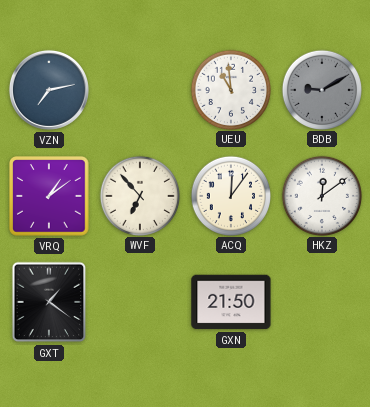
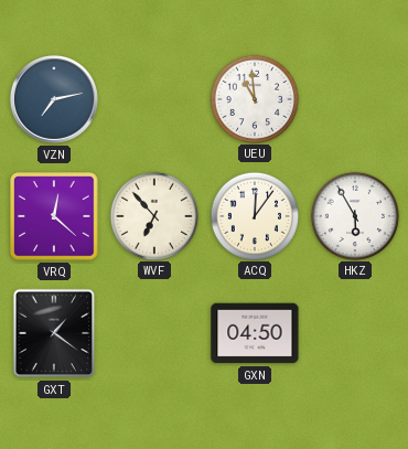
BDB: 9:10 -> none
VRQ: 1:09 -> 12:22
HKZ: 12:09 -> 5:55
GXN: 21:50 -> 04:50
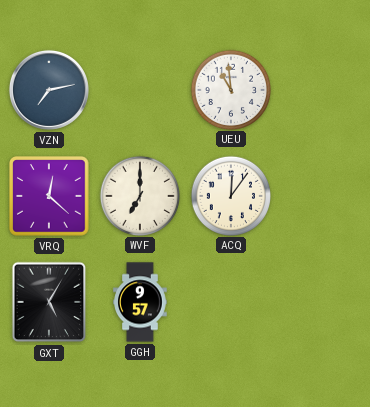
WVF: 6:53 -> 7:00
HKZ: 5:55 -> none
GXT: 1:21 -> 5:05
GGH: none -> 9:57
GXN: 04:50 -> none
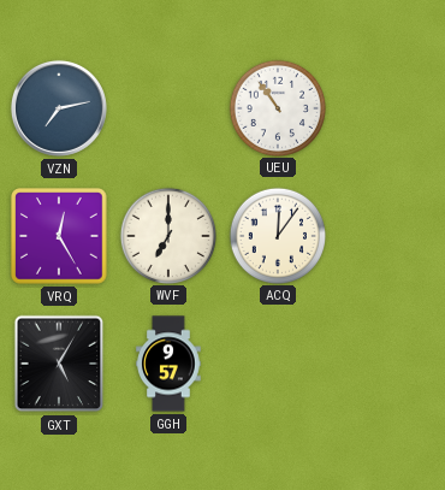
UEU: 10:59 -> 10:54
VRQ: 12:22 -> 12:25
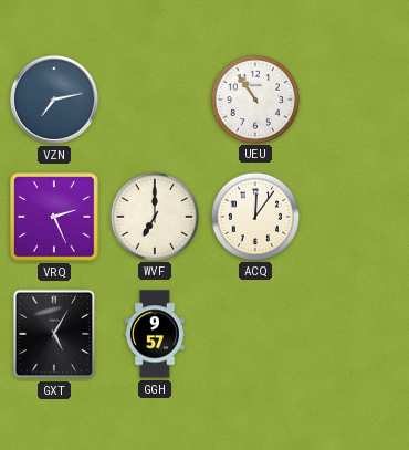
VRQ: 12:25 -> 2:26
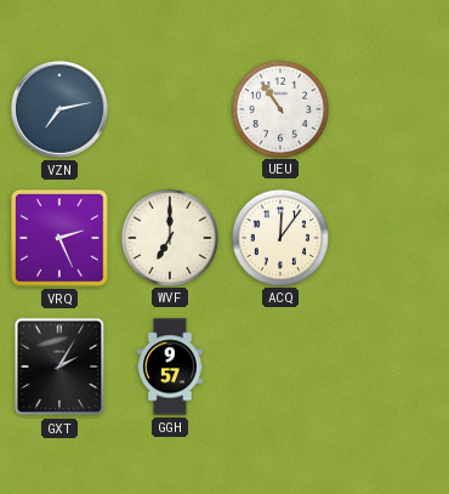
GXT: 5:05 -> 2:05
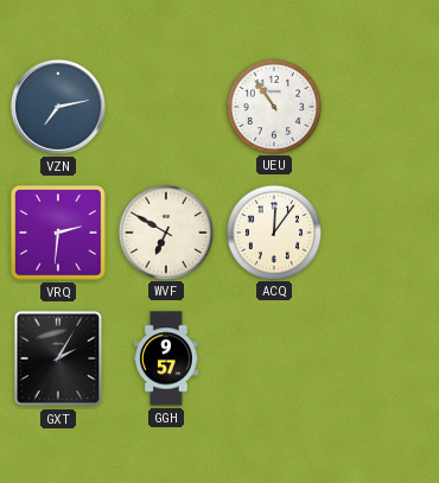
VRQ: 2:26 -> 2:31
WVF: 7:00 -> 6:50
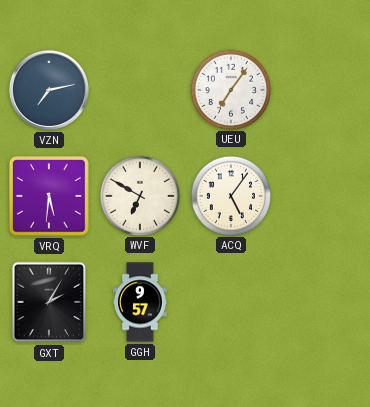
UEU: 10:54 -> 7:06
VRQ: 2:31 -> 5:31
ACQ: 12:06 -> 5:06
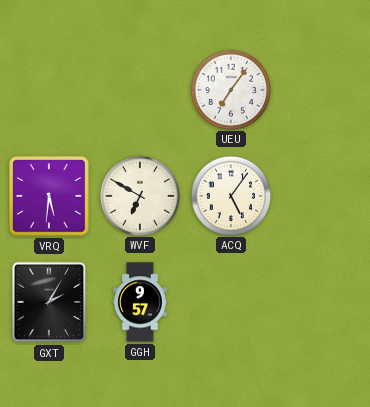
VZN: 7:13 -> none
